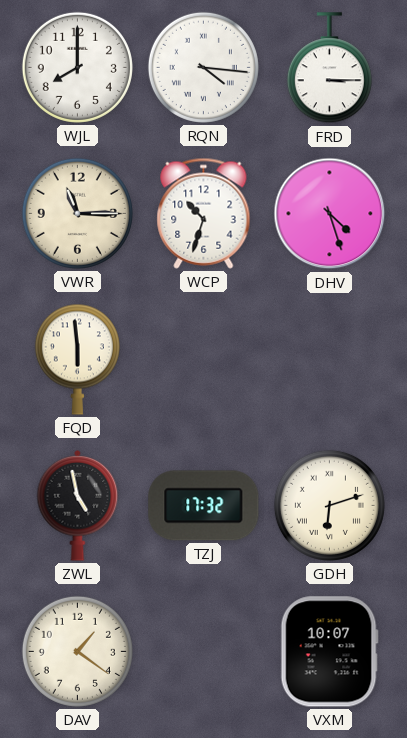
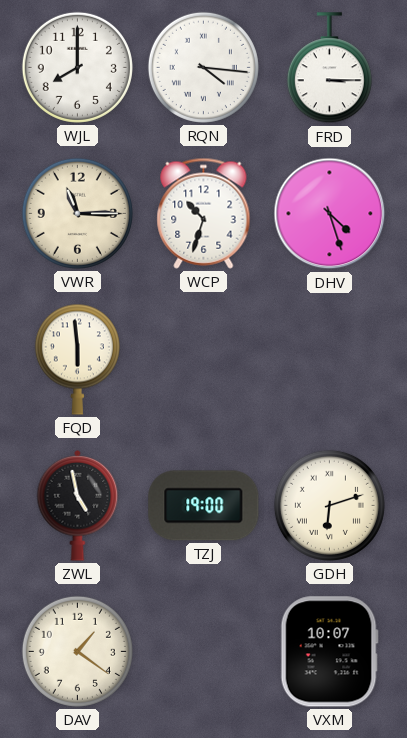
TZJ: 17:32 -> 19:00
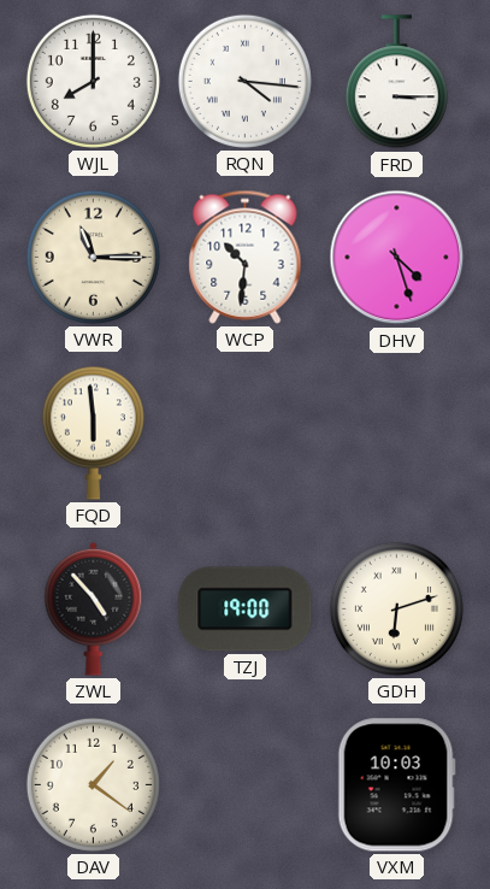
WCP: 10:33 -> 10:31
ZWL: 4:58 -> 4:53
VXM: 10:07 -> 10:03
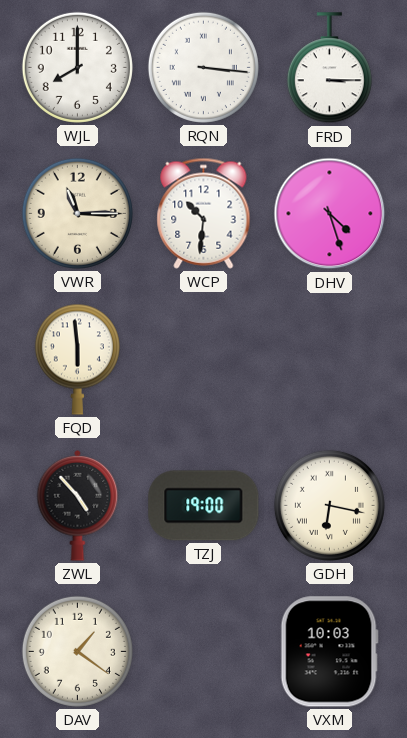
RQN: 4:16 -> 3:16
GDH: 6:12 -> 6:17
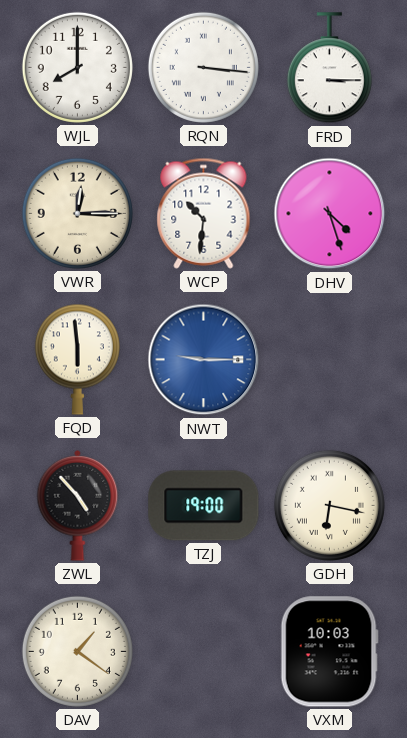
VWR: 11:15 -> 12:15
NWT: none -> 9:15
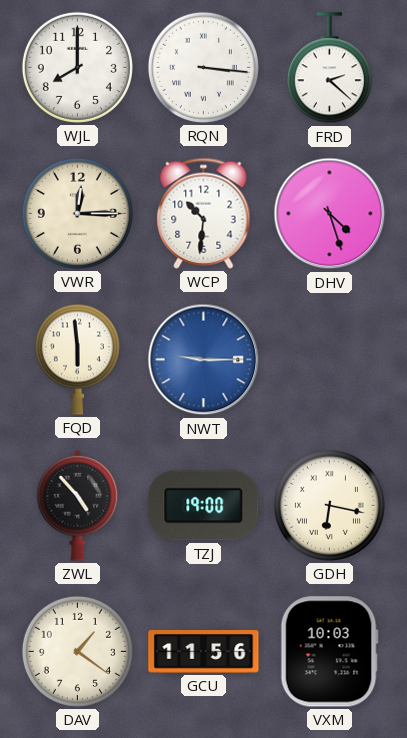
FRD: 3:15 -> 2:22
GCU: none -> 11:56
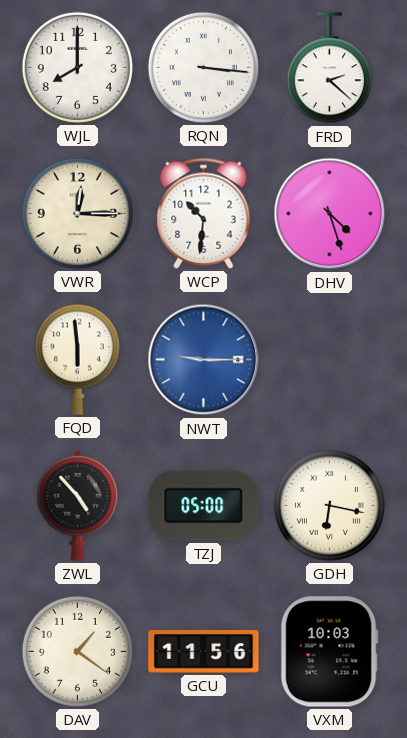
TZJ: 19:00 -> 05:00
